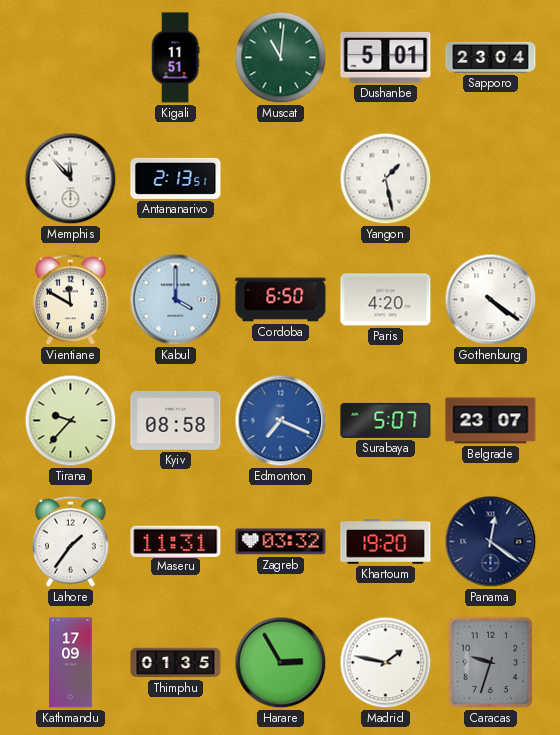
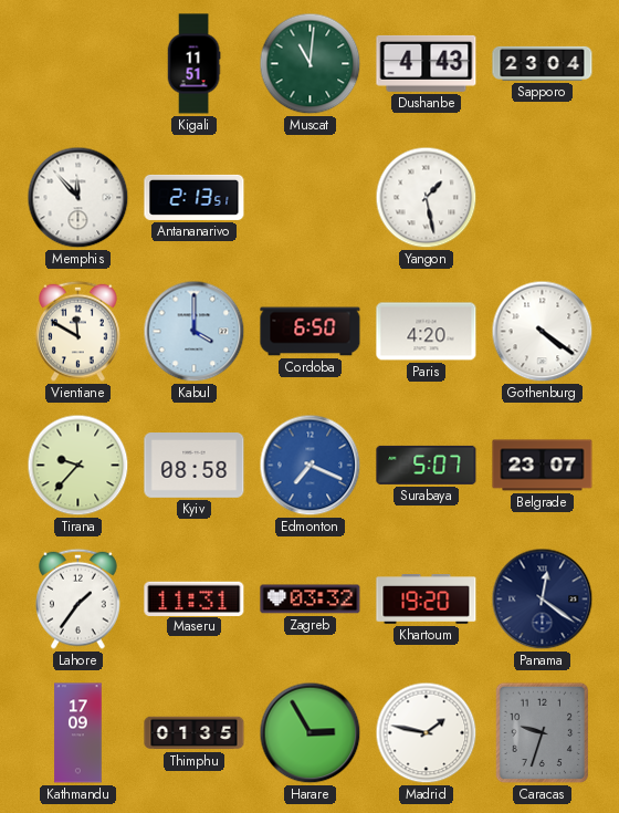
Dushanbe: 5:01 -> 4:43
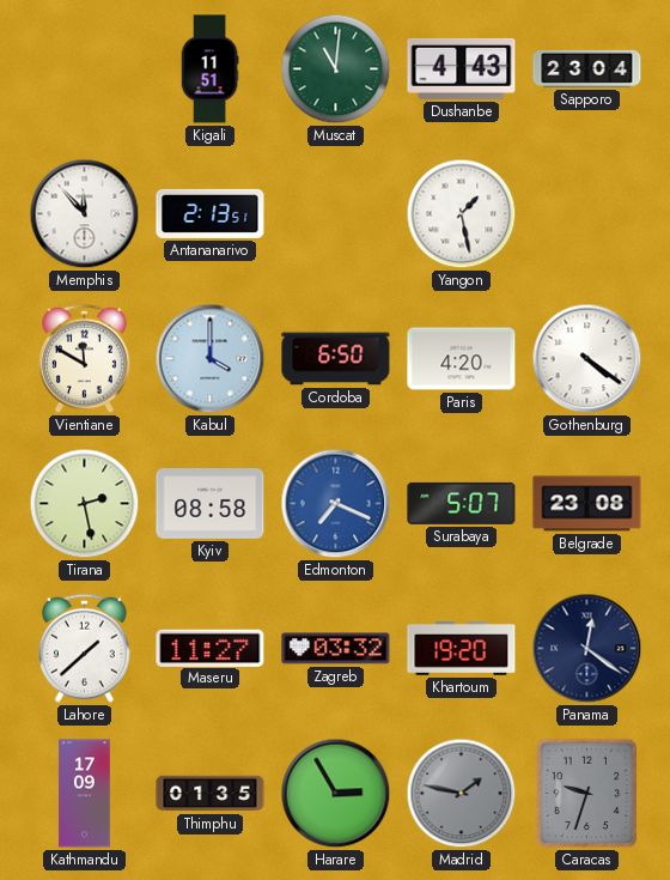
Tirana: 9:37 -> 2:28
Belgrade: 23:07 -> 23:08
Lahore: 1:36 -> 1:38
Maseru: 11:31 -> 11:27
Madrid dial: white -> grey
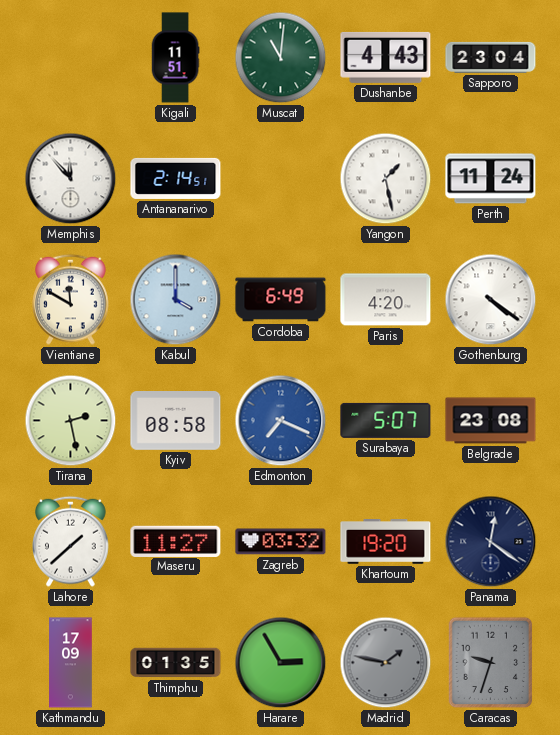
Antananarivo: 2:13 -> 2:14
Perth: none -> 11:24
Cordoba: 6:50 -> 6:49
